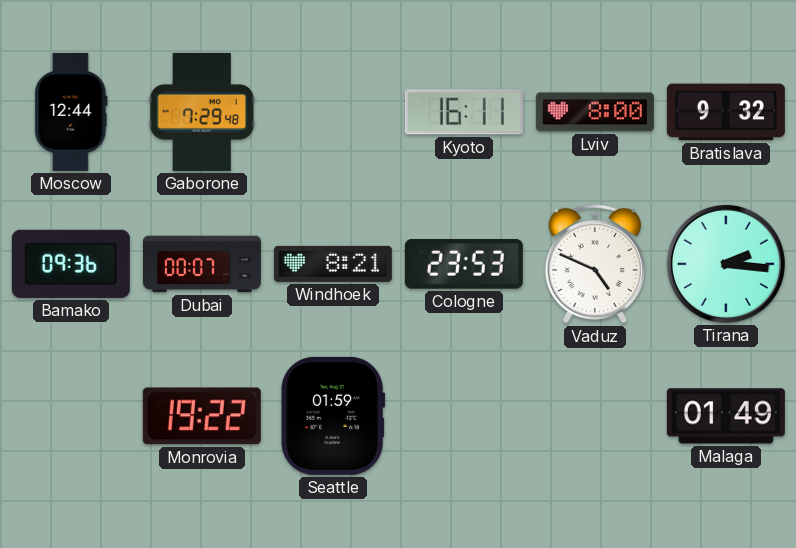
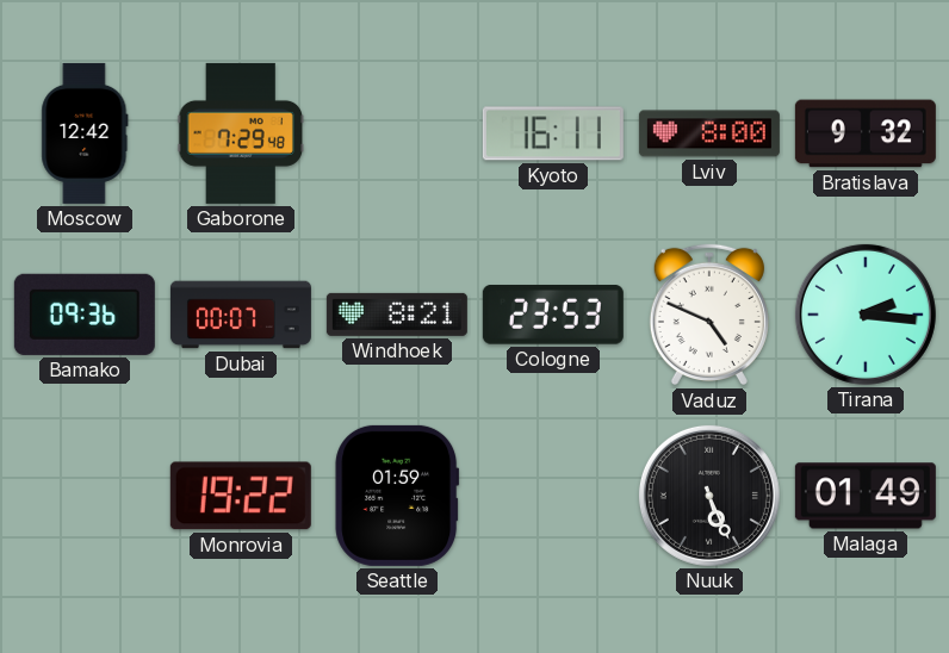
Moscow: 12:44 -> 12:42
Nuuk: none -> 5:26
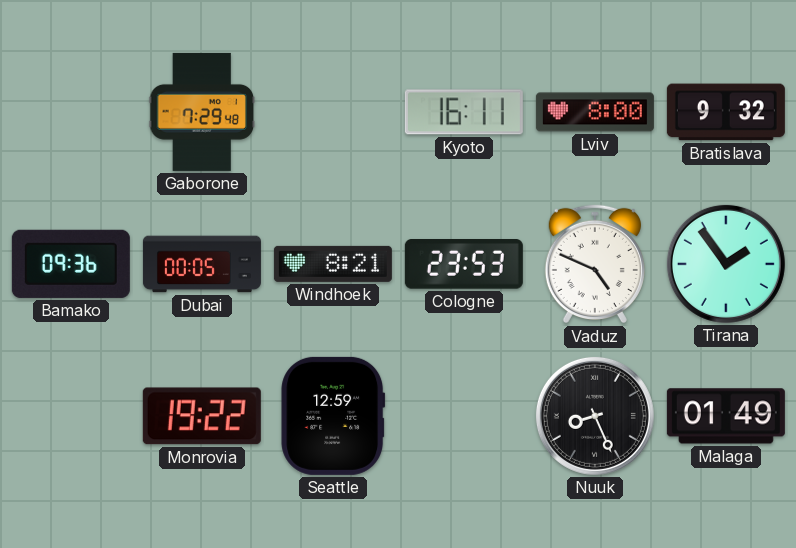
Moscow: 12:42 -> none
Dubai: 00:07 -> 00:05
Tirana: 2:16 -> 1:54
Seattle: 01:59 -> 12:59
Nuuk: 5:26 -> 8:26
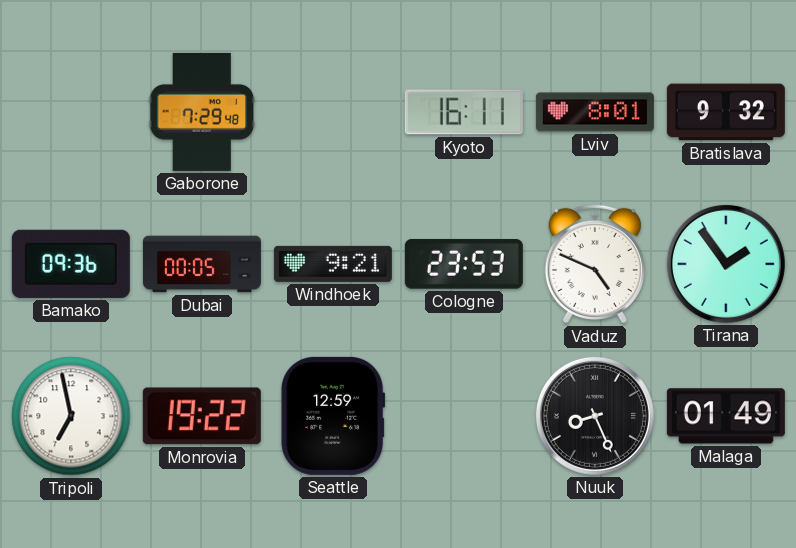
Lviv: 8:00 -> 8:01
Windhoek: 8:21 -> 9:21
Tripoli: none -> 6:58
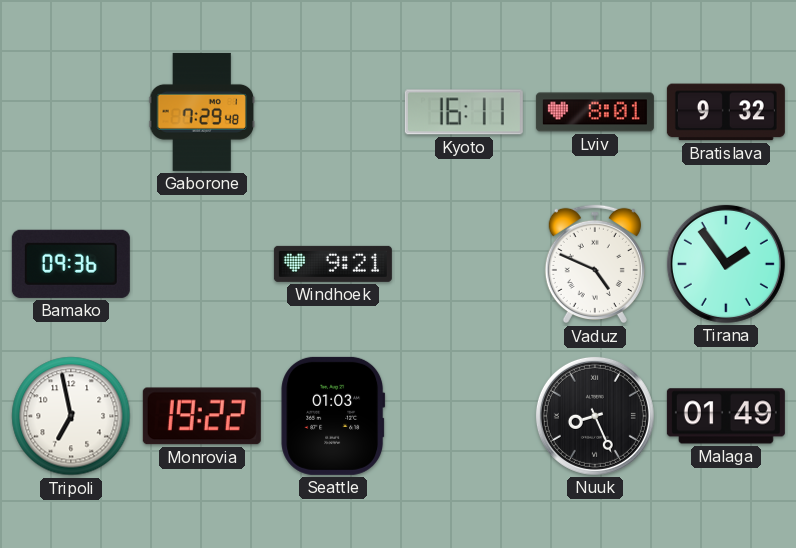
Dubai: 00:05 -> none
Cologne: 23:53 -> none
Seattle: 12:59 -> 01:03
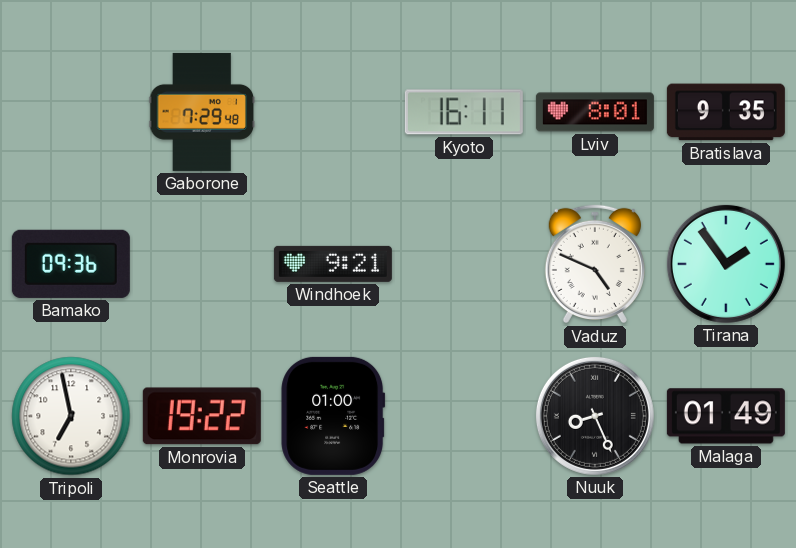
Bratislava: 9:32 -> 9:35
Seattle: 01:03 -> 01:00
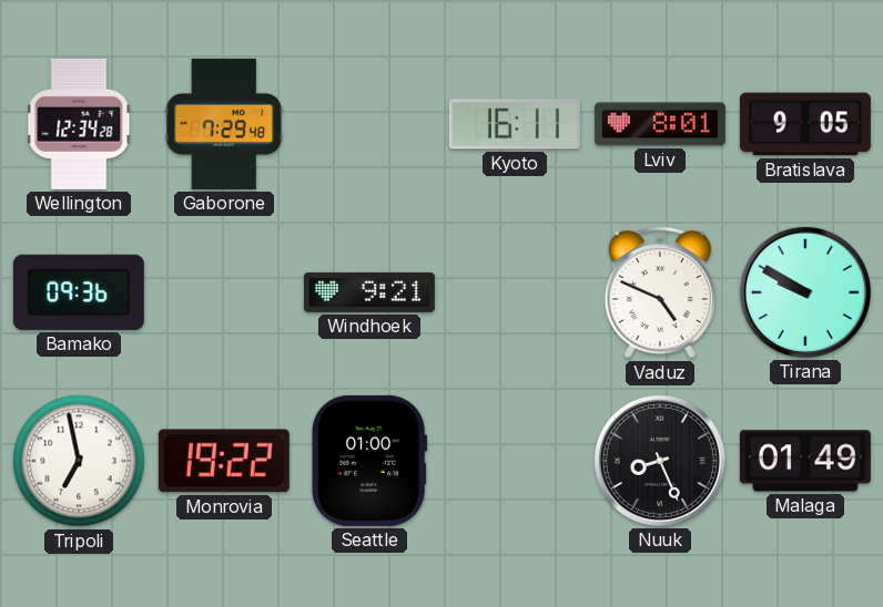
Wellington: none -> 12:34
Bratislava: 9:35 -> 9:05
Tirana: 1:54 -> 9:50
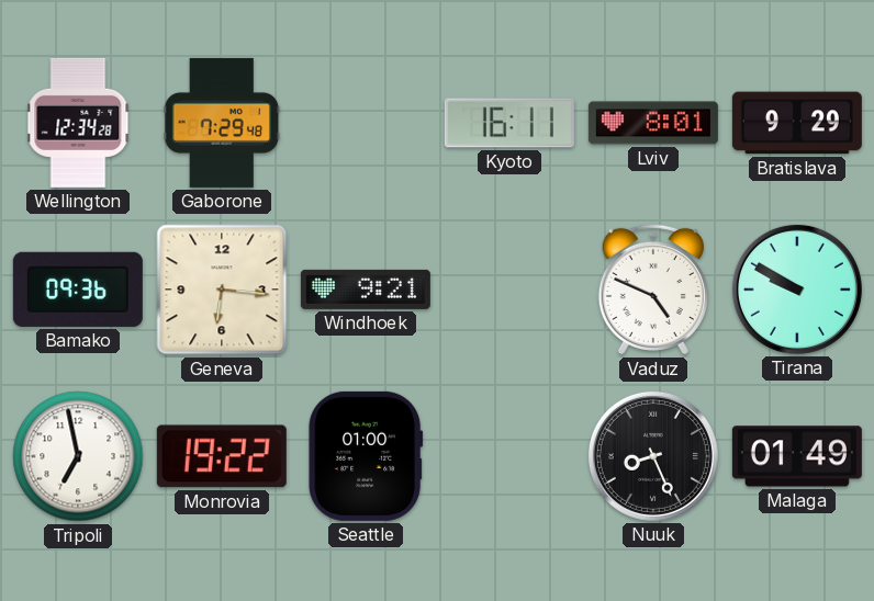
Bratislava: 9:05 -> 9:29
Geneva: none -> 6:16
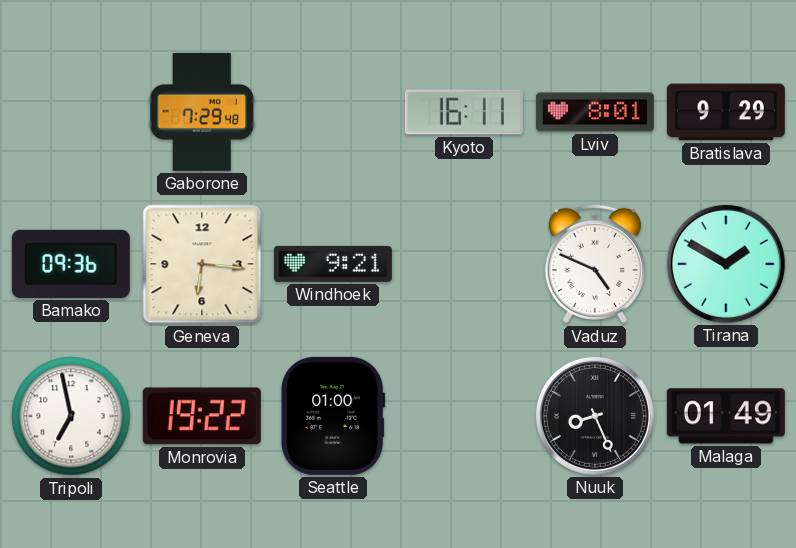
Wellington: 12:34 -> none
Tirana: 9:50 -> 1:50
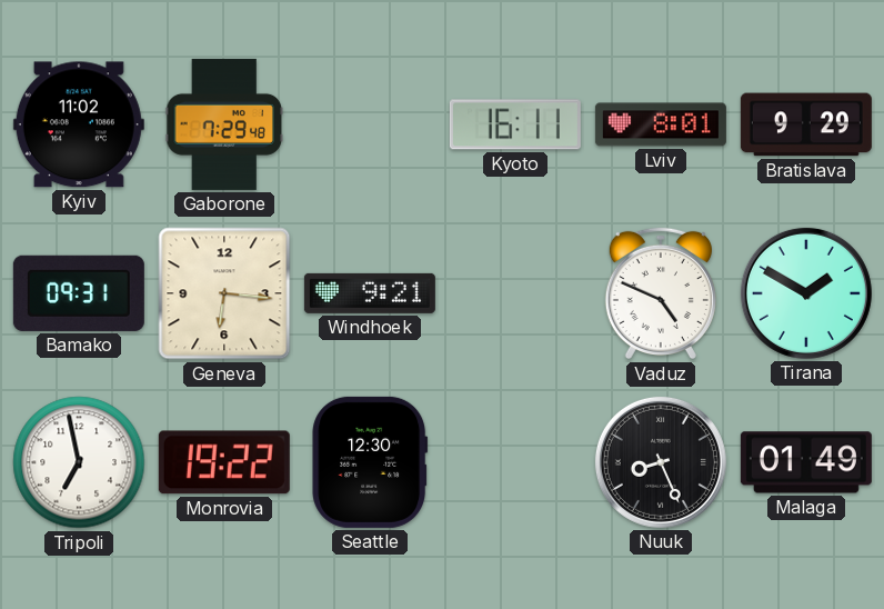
Kyiv: none -> 11:02
Bamako: 09:36 -> 09:31
Seattle: 01:00 -> 12:30
